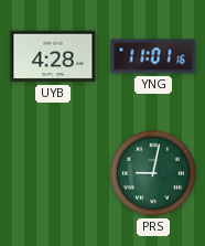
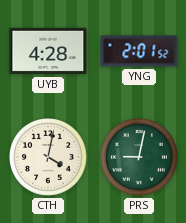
YNG: 11:01 -> 2:01
CTH: none -> 4:02
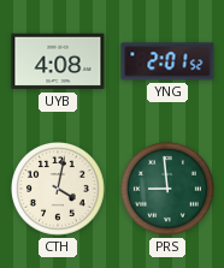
UYB: 4:28 -> 4:08
PRS: 9:02 -> 8:59
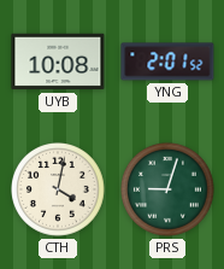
UYB: 4:08 -> 10:08
PRS: 8:59 -> 9:03
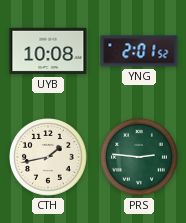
CTH: 4:02 -> 1:43
PRS: 9:03 -> 2:46
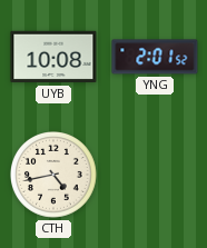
CTH: 1:43 -> 4:43
PRS: 2:46 -> none
